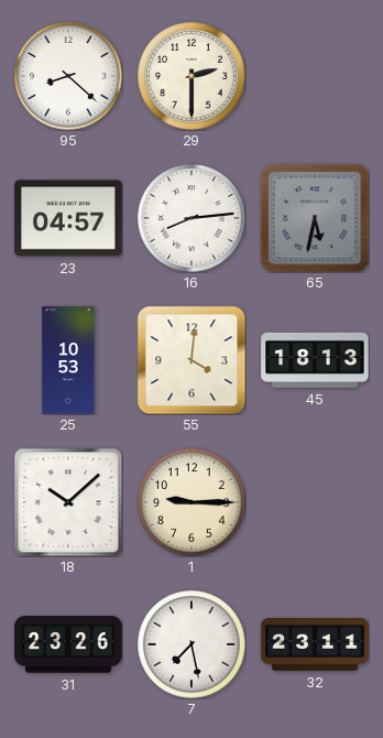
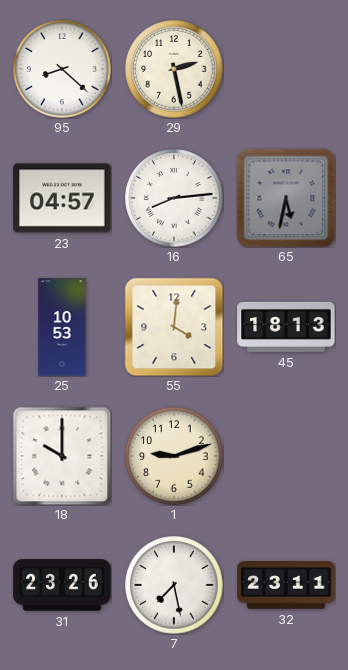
29: 2:30 -> 2:28
18: 10:08 -> 10:00
1: 9:15 -> 9:12
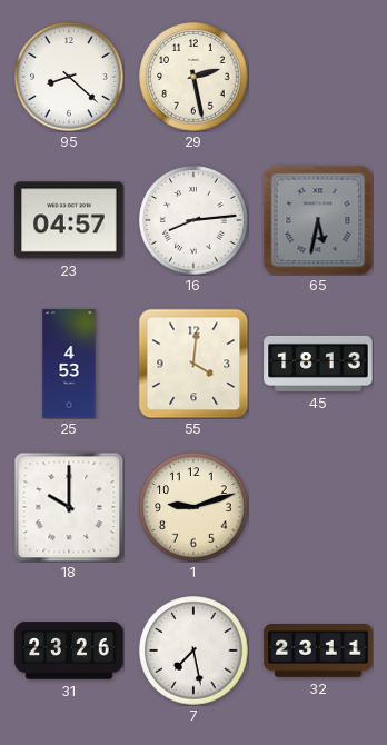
25: 10:53 -> 4:53
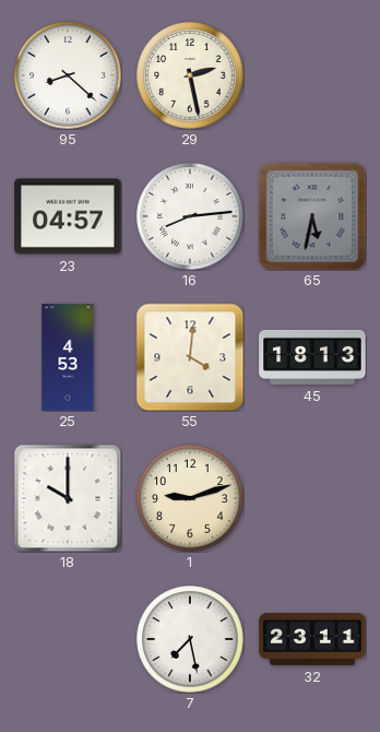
31: 23:26 -> none
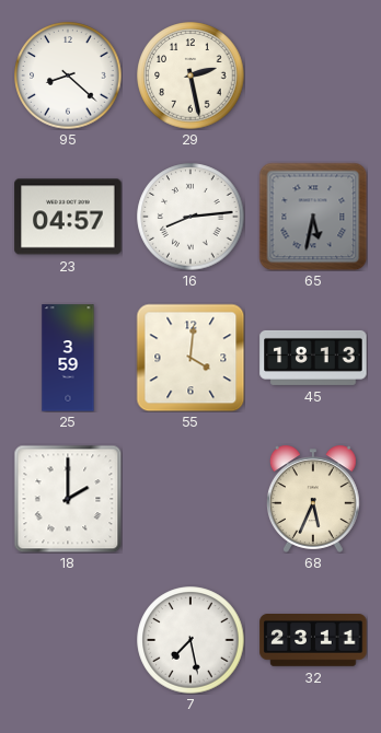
25: 4:53 -> 3:59
18: 10:00 -> 2:00
1: 9:12 -> none
68: none -> 5:34
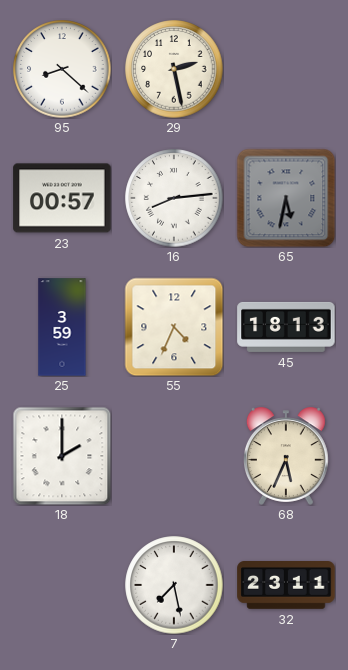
23: 04:57 -> 00:57
55: 4:01 -> 4:34
